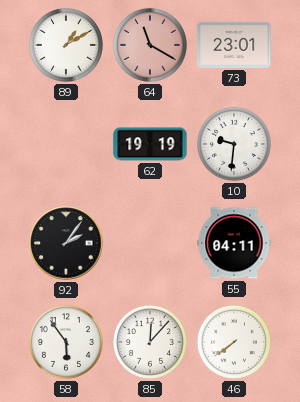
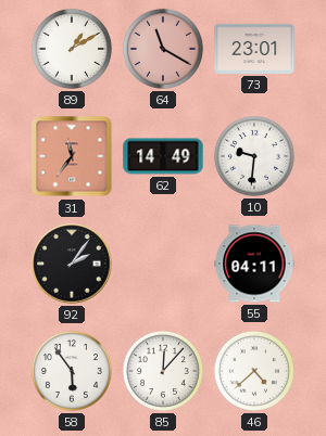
31: none -> 11:36
62: 19:19 -> 14:49
46: 7:39 -> 4:38
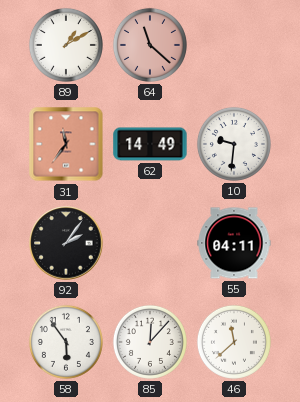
64: 11:20 -> 11:22
73: 23:01 -> none
46: 4:38 -> 11:38
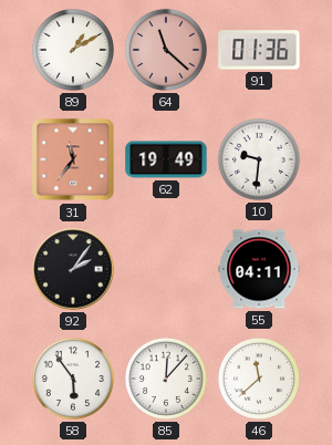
91: none -> 01:36
62: 14:49 -> 19:49
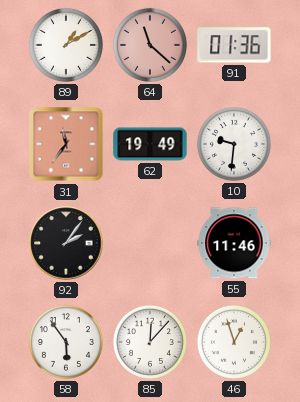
55: 04:11 -> 11:46
46: 11:38 -> 12:57
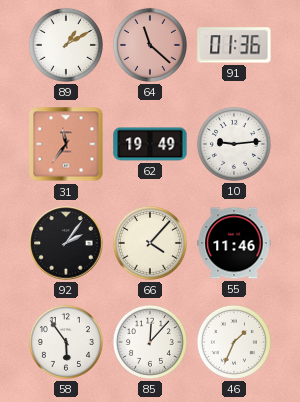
10: 9:31 -> 9:14
66: none -> 4:07
46: 12:57 -> 1:34
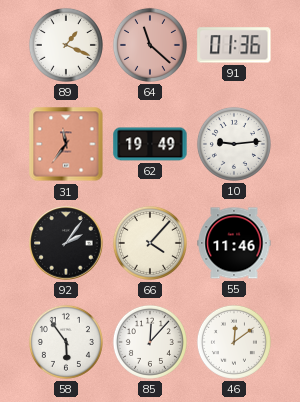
89: 1:10 -> 1:19
46: 1:34 -> 12:09
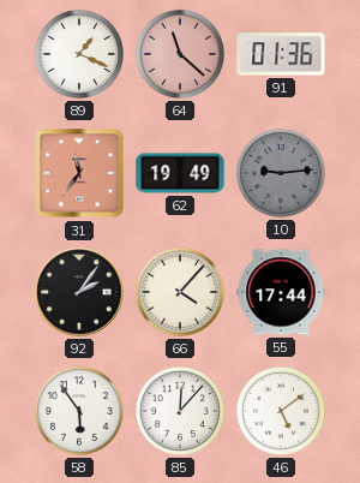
10 dial: white -> grey
55: 11:46 -> 17:44
46: 12:09 -> 5:09
